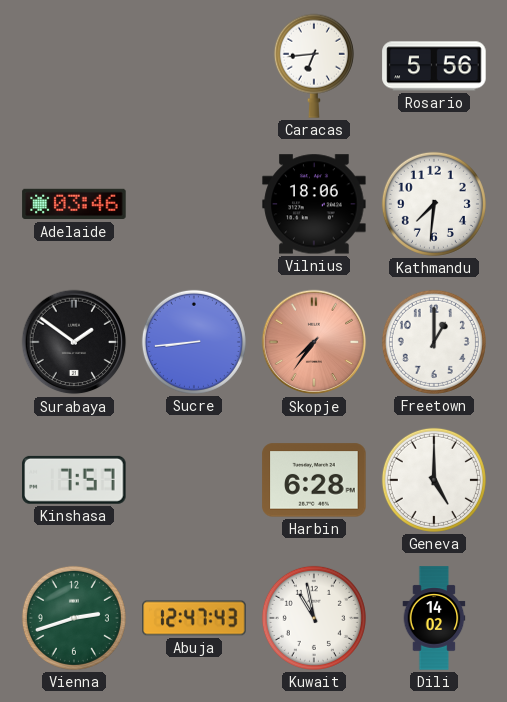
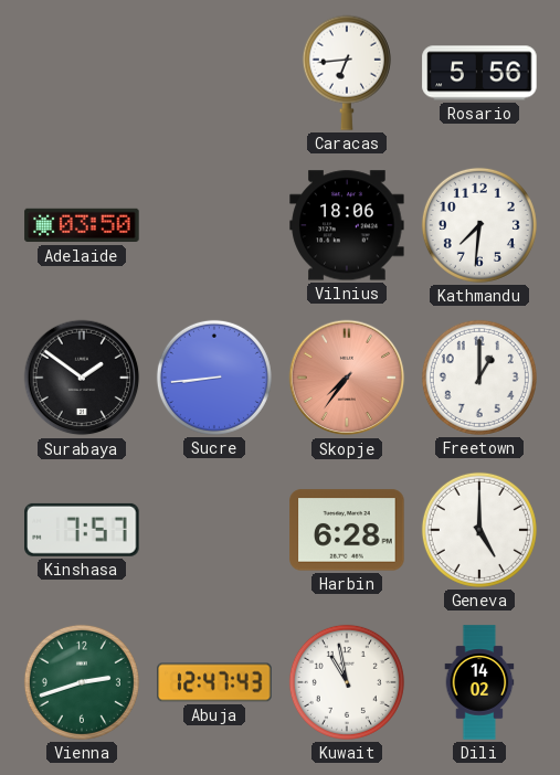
Adelaide: 03:46 -> 03:50
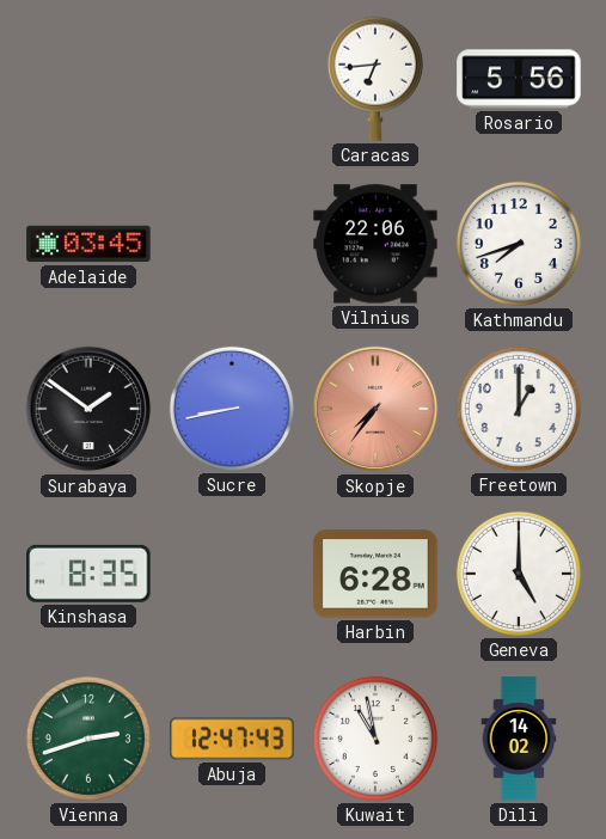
Adelaide: 03:50 -> 03:45
Vilnius: 18:06 -> 22:06
Kathmandu: 7:31 -> 7:42
Sucre: 8:44 -> 8:43
Kinshasa: 7:57 -> 8:35
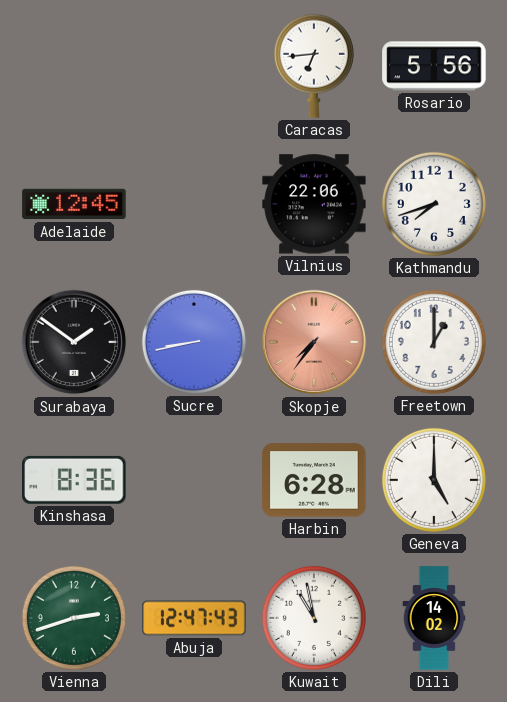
Adelaide: 03:45 -> 12:45
Kinshasa: 8:35 -> 8:36
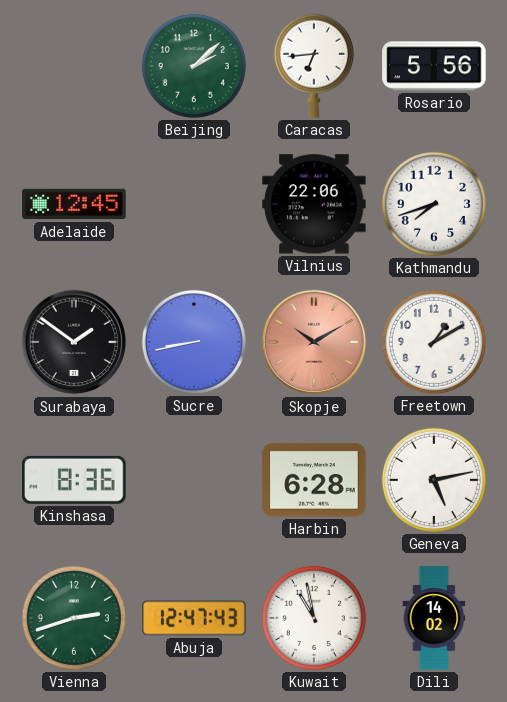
Beijing: none -> 2:08
Skopje: 7:36 -> 10:10
Freetown: 1:00 -> 1:10
Geneva: 5:00 -> 5:13
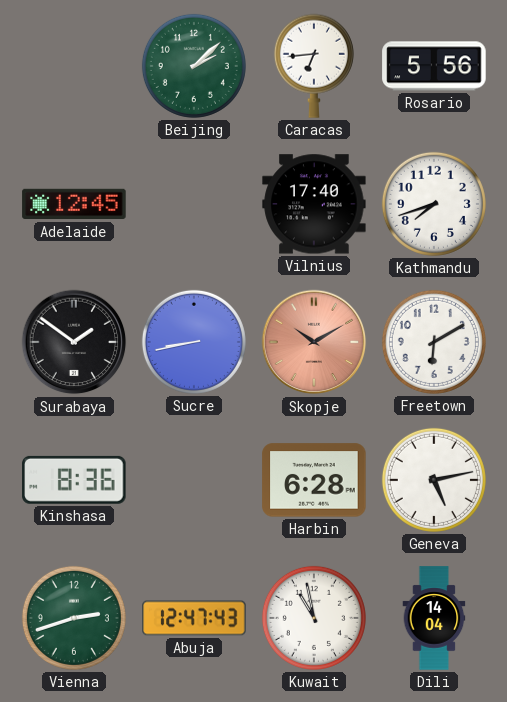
Vilnius: 22:06 -> 17:40
Freetown: 1:10 -> 6:10
Dili: 14:02 -> 14:04
